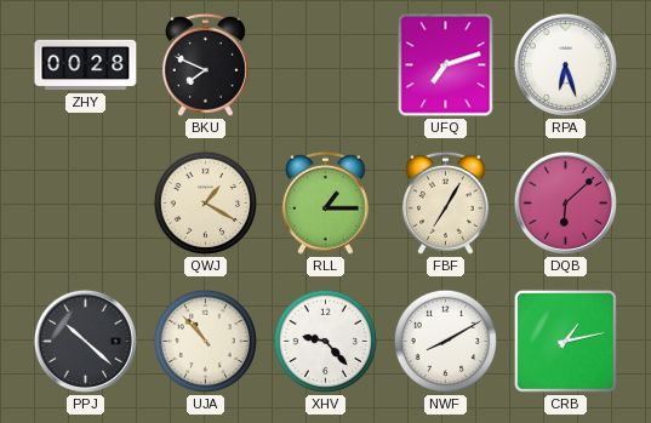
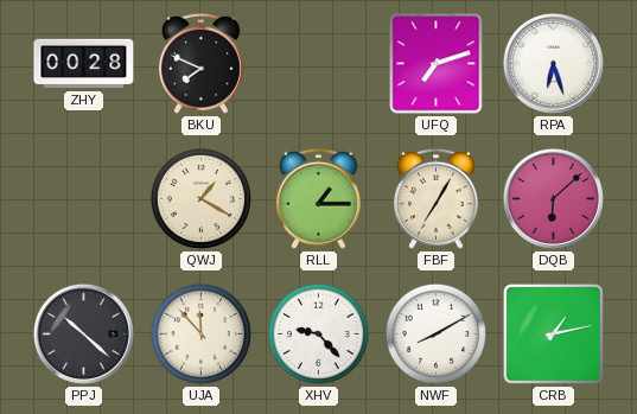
UJA: 10:53 -> 11:53
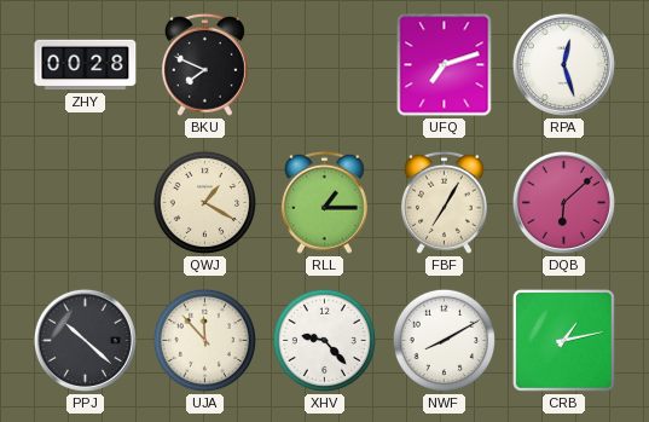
RPA: 6:27 -> 12:27
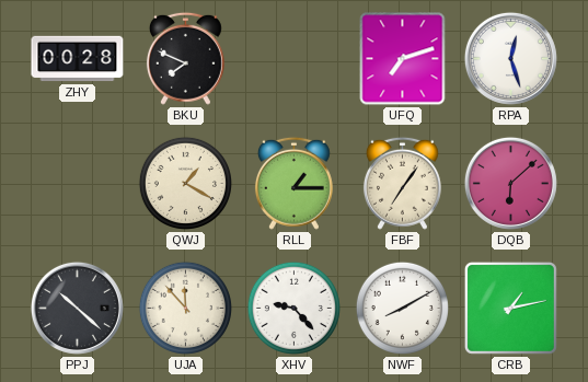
FBF: 7:05 -> 7:06
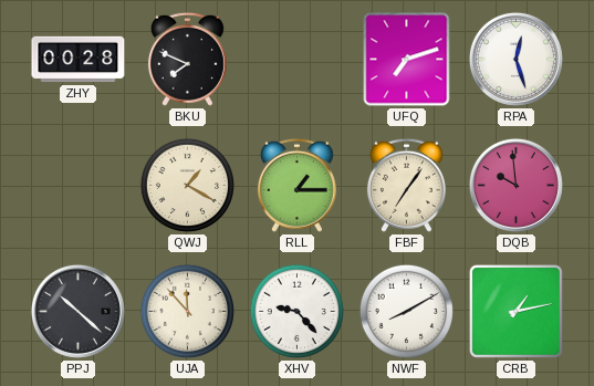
DQB: 6:08 -> 9:59
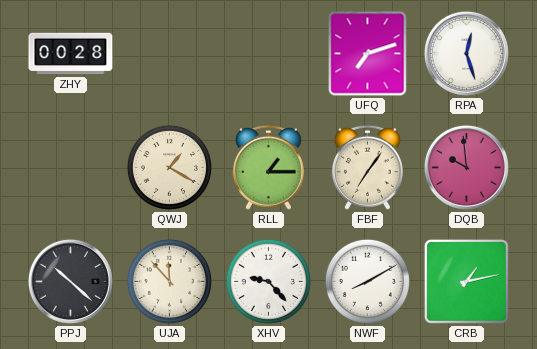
BKU: 7:49 -> none
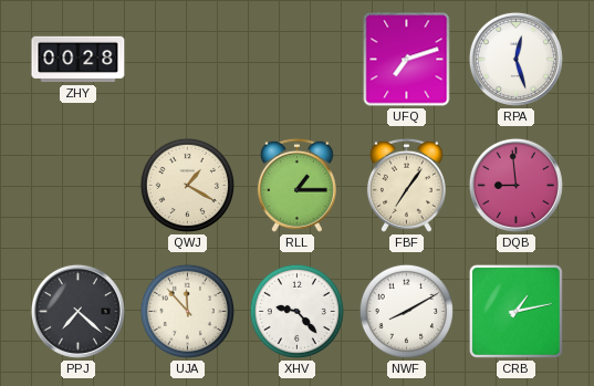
DQB: 9:59 -> 8:59
PPJ: 10:22 -> 7:22
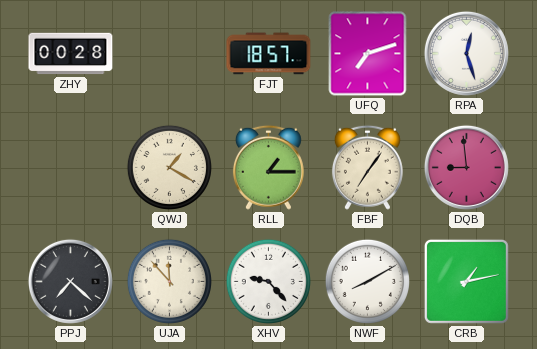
FJT: none -> 18:57
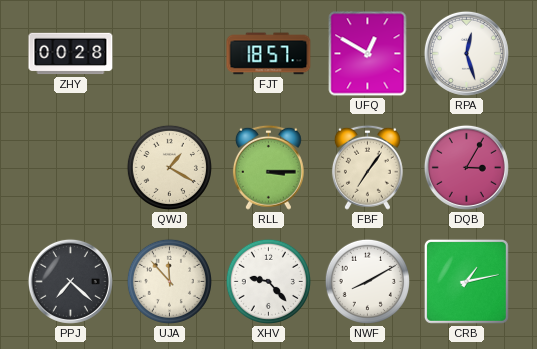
UFQ: 7:12 -> 12:50
RLL: 1:15 -> 3:15
DQB: 8:59 -> 3:05
